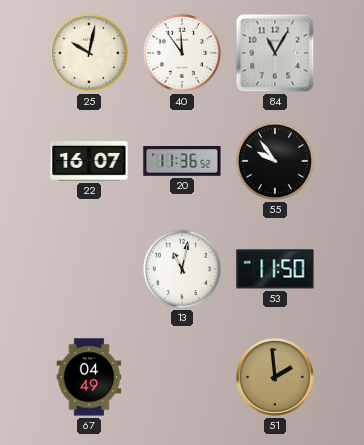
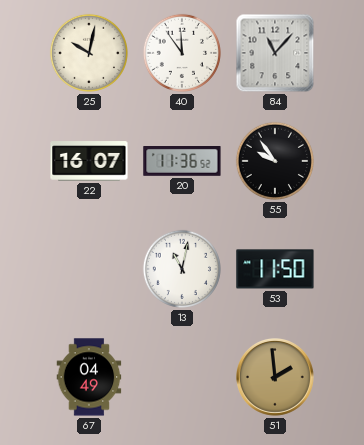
84: 11:05 -> 11:07
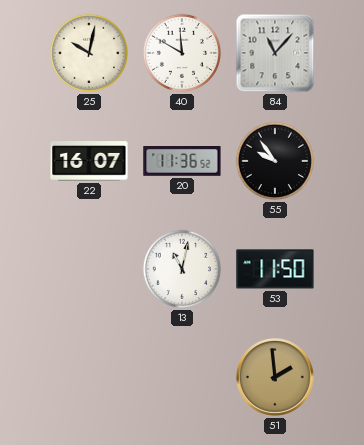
40: 11:54 -> 11:50
67: 04:49 -> none
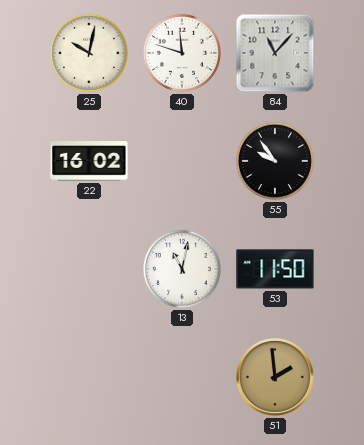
40: 11:50 -> 11:48
22: 16:07 -> 16:02
20: 11:36 -> none
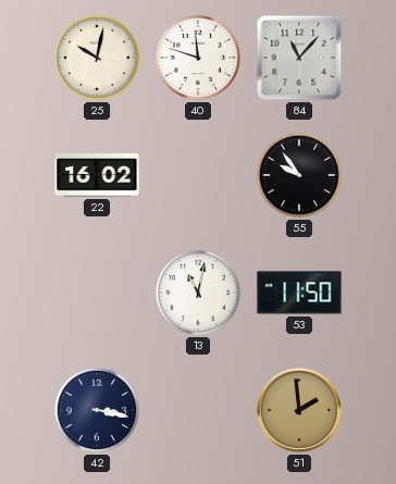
42: none -> 3:17
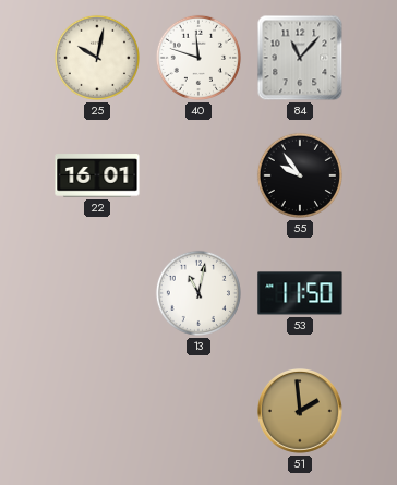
22: 16:02 -> 16:01
42: 3:17 -> none
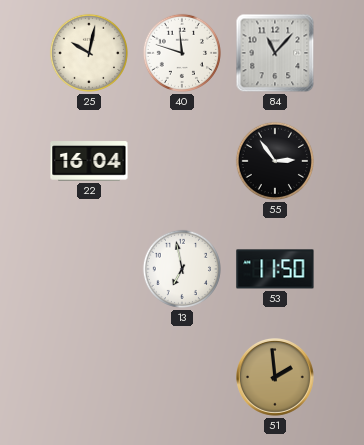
22: 16:01 -> 16:04
55: 9:54 -> 2:54
13: 11:02 -> 6:58
